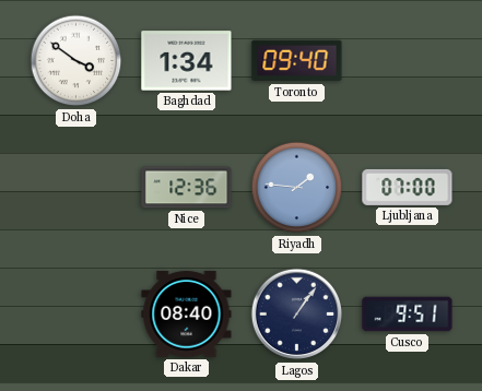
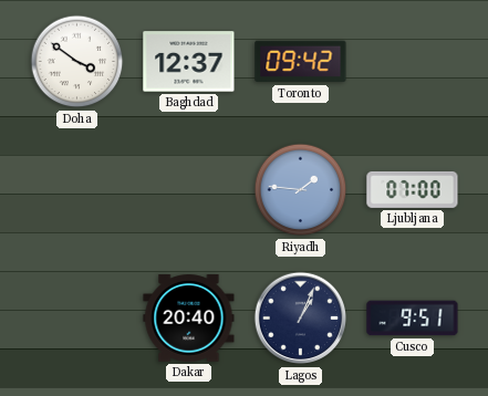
Baghdad: 1:34 -> 12:37
Toronto: 09:40 -> 09:42
Nice: 12:36 -> none
Dakar: 08:40 -> 20:40
Lagos: 1:06 -> 1:04
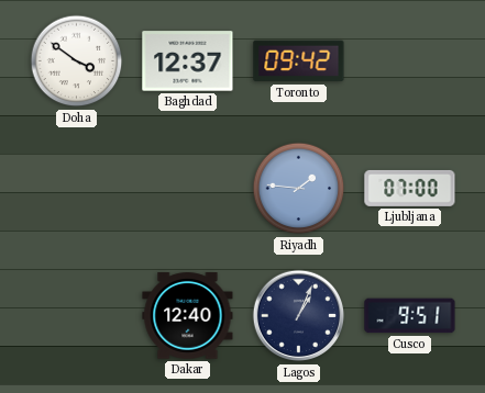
Dakar: 20:40 -> 12:40
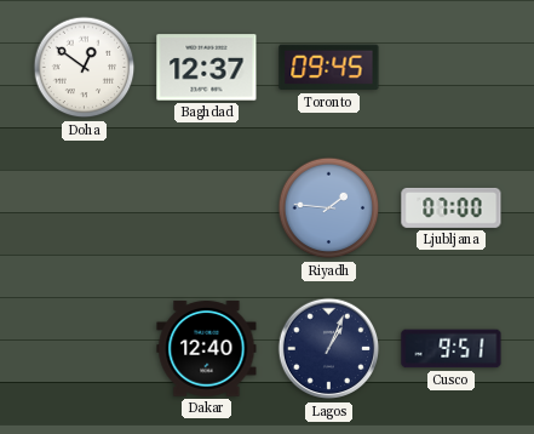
Doha: 3:51 -> 12:51
Toronto: 09:42 -> 09:45
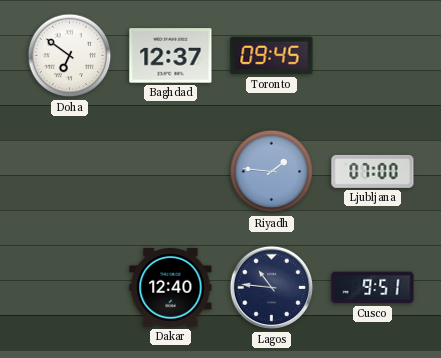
Doha: 12:51 -> 6:51
Lagos: 1:04 -> 10:46
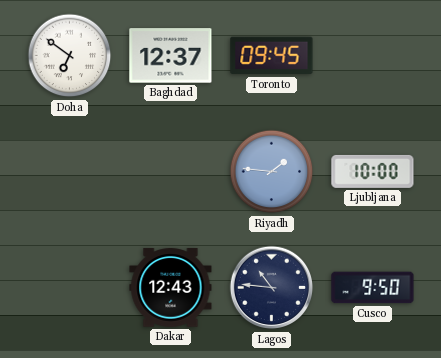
Ljubljana: 07:00 -> 10:00
Dakar: 12:40 -> 12:43
Cusco: 9:51 -> 9:50
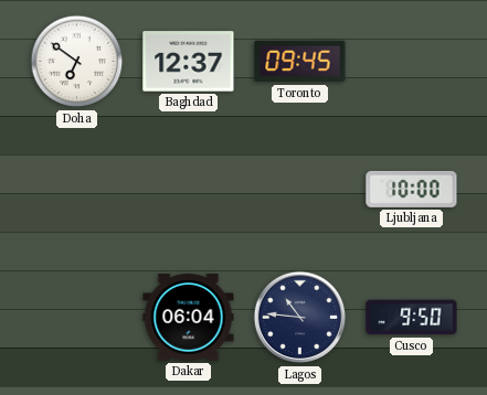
Riyadh: 1:46 -> none
Dakar: 12:43 -> 06:04
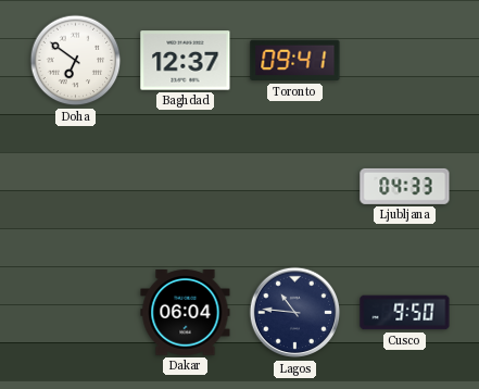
Toronto: 09:45 -> 09:41
Ljubljana: 10:00 -> 04:33
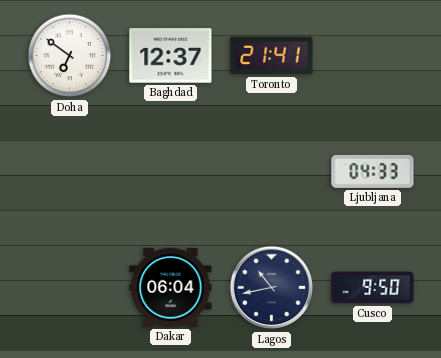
Toronto: 09:41 -> 21:41
Lagos: 10:46 -> 10:43
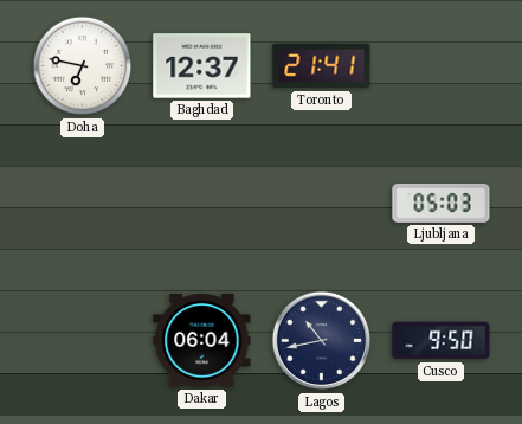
Doha: 6:51 -> 6:47
Ljubljana: 04:33 -> 05:03
